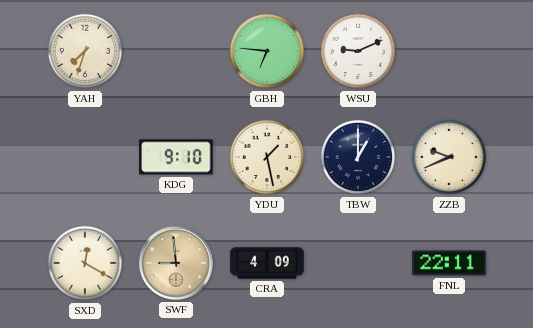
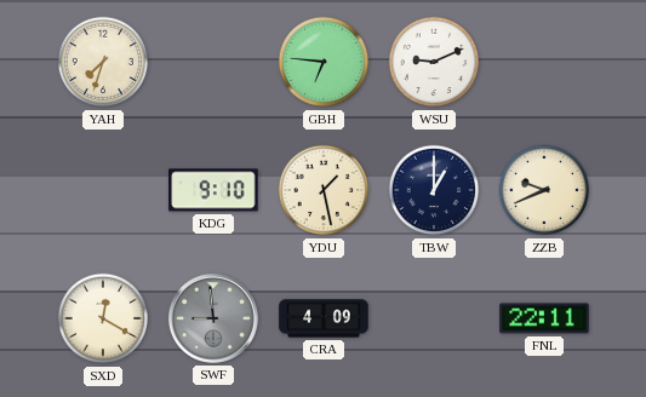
SWF dial: champagne -> grey
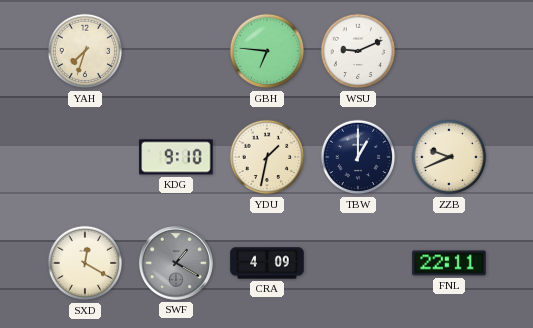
YDU: 1:28 -> 1:32
SWF: 8:59 -> 1:20
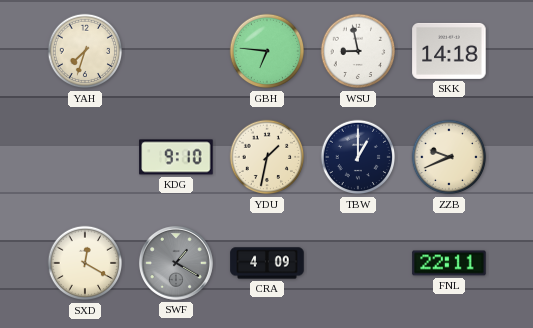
WSU: 9:11 -> 8:58
SKK: none -> 14:18
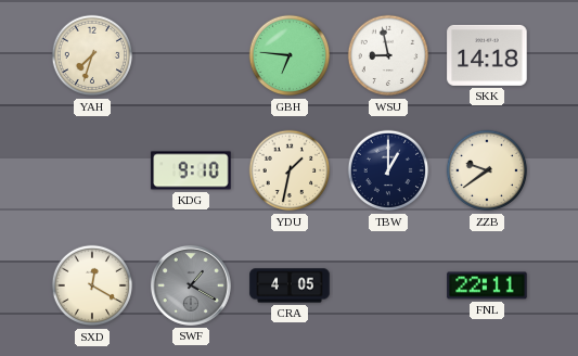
ZZB: 9:41 -> 9:39
CRA: 4:09 -> 4:05
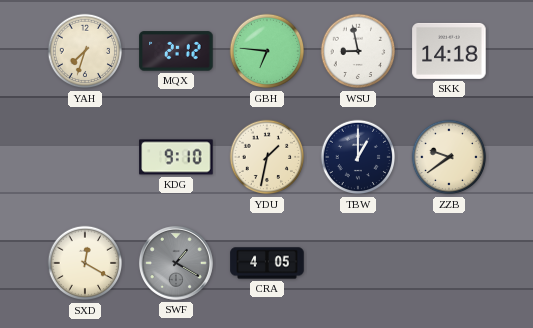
MQX: none -> 2:12
FNL: 22:11 -> none
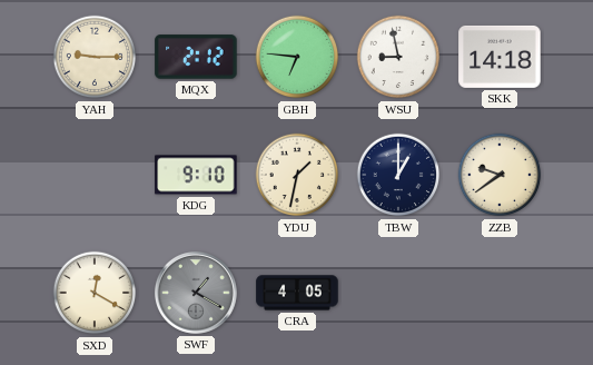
YAH: 7:33 -> 9:15
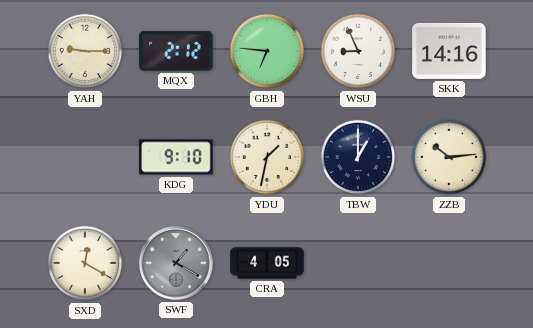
WSU: 8:58 -> 8:56
SKK: 14:18 -> 14:16
ZZB: 9:39 -> 10:14
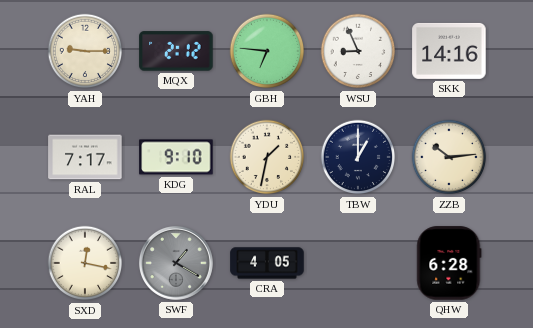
RAL: none -> 7:17
SXD: 12:20 -> 12:17
QHW: none -> 6:28
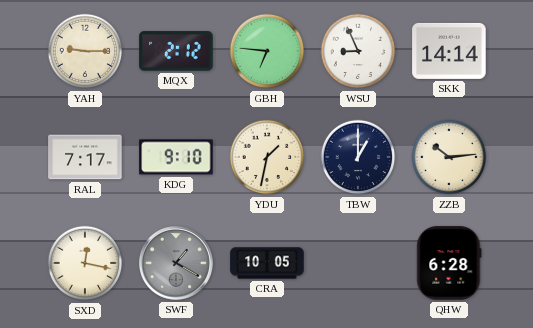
SKK: 14:16 -> 14:14
CRA: 4:05 -> 10:05
